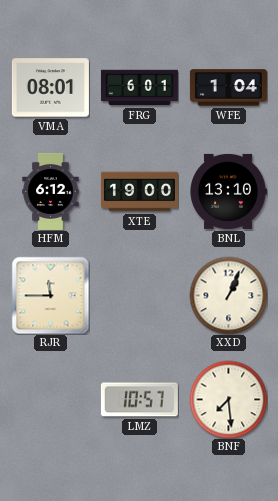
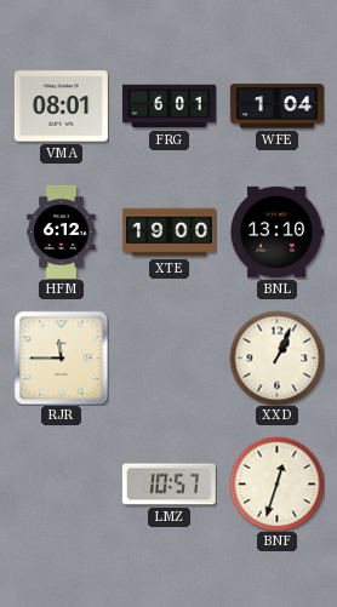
BNF: 7:29 -> 12:33
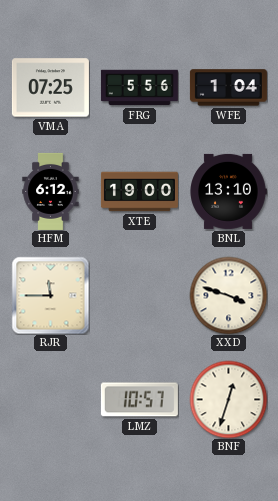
VMA: 08:01 -> 07:25
FRG: 6:01 -> 5:56
XXD: 1:04 -> 3:48
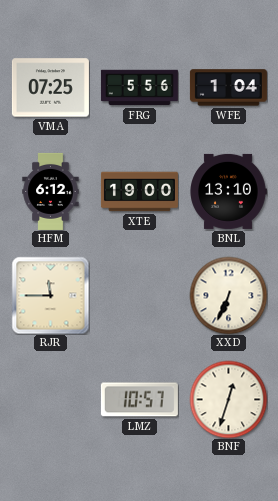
XXD: 3:48 -> 6:34
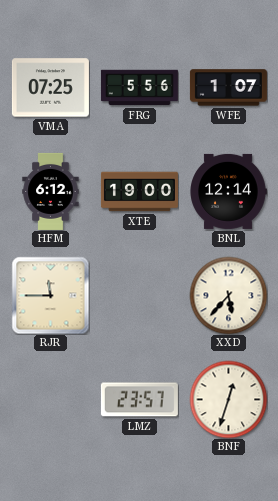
WFE: 1:04 -> 1:07
BNL: 13:10 -> 12:14
XXD: 6:34 -> 5:37
LMZ: 10:57 -> 23:57
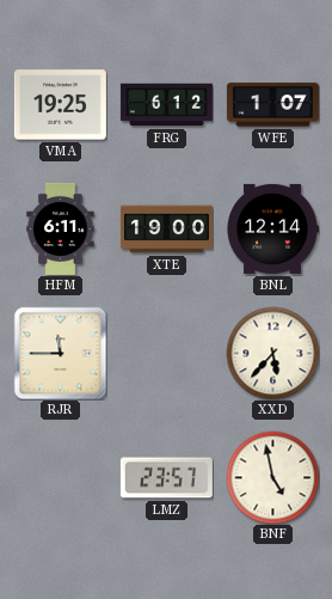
VMA: 07:25 -> 19:25
FRG: 5:56 -> 6:12
HFM: 6:12 -> 6:11
BNF: 12:33 -> 4:58
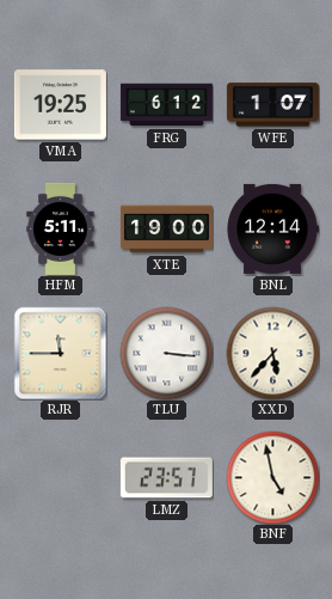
HFM: 6:11 -> 5:11
TLU: none -> 3:16
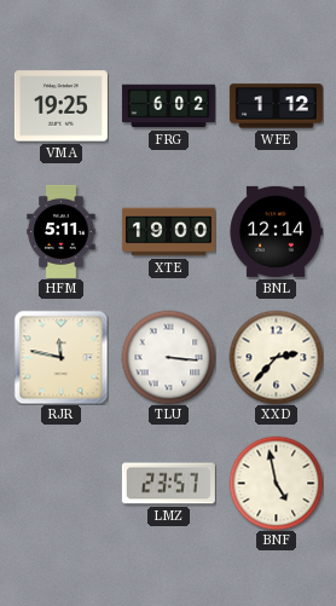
FRG: 6:12 -> 6:02
WFE: 1:07 -> 1:12
RJR: 11:45 -> 11:47
XXD: 5:37 -> 2:37
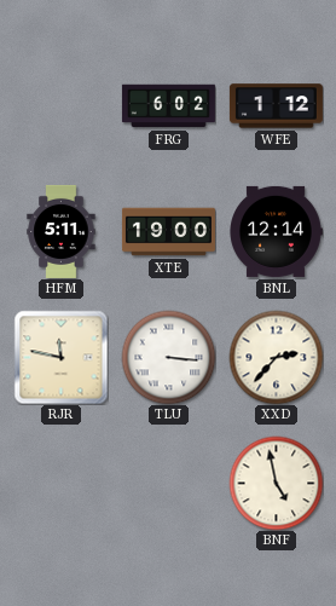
VMA: 19:25 -> none
LMZ: 23:57 -> none
